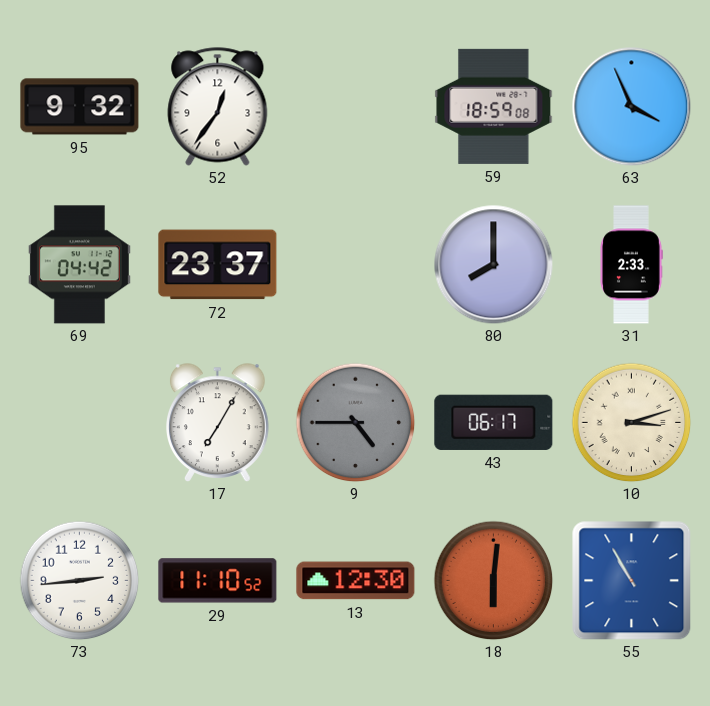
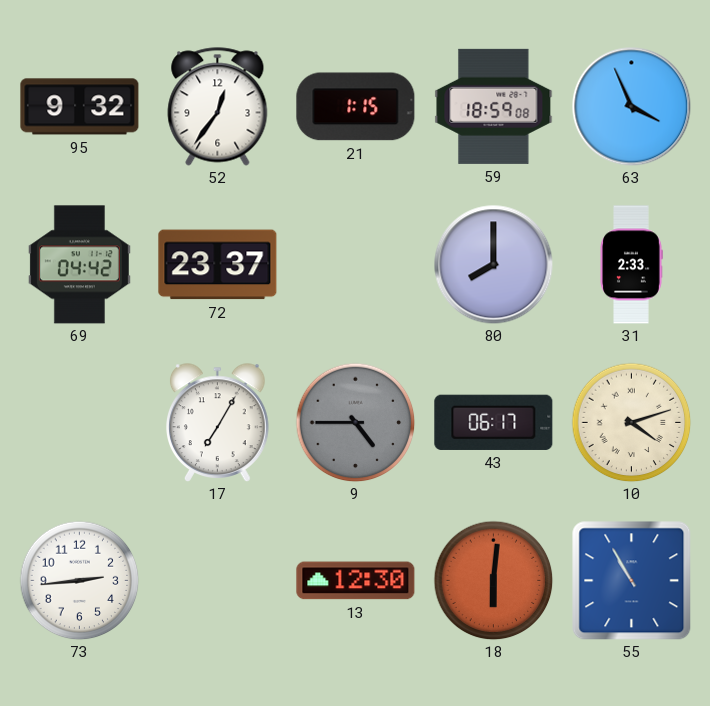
21: none -> 1:15
10: 3:12 -> 4:12
29: 11:10 -> none
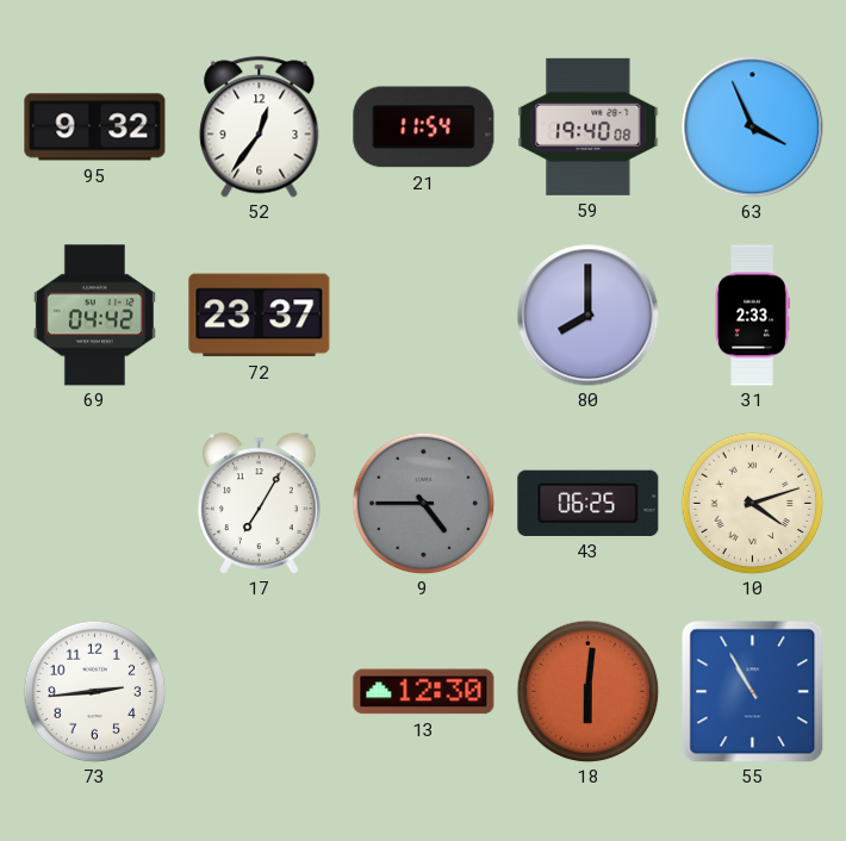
21: 1:15 -> 11:54
59: 18:59 -> 19:40
43: 06:17 -> 06:25
